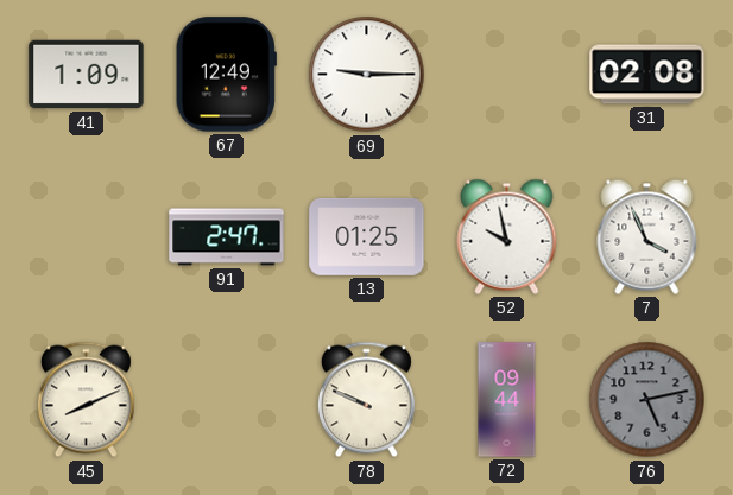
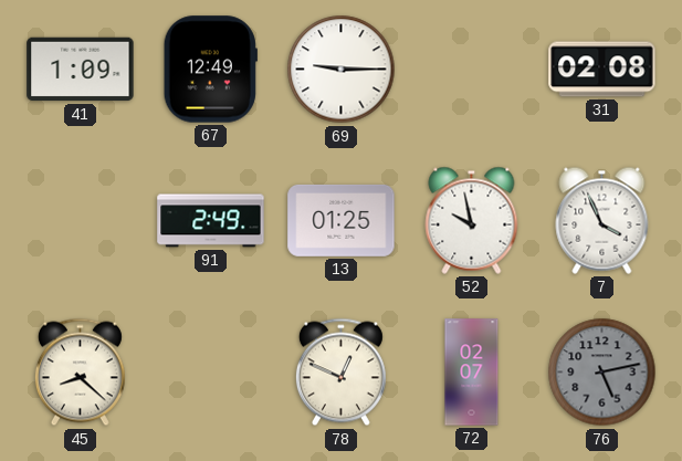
91: 2:47 -> 2:49
45: 8:11 -> 8:22
78: 9:49 -> 12:49
72: 09:44 -> 02:07
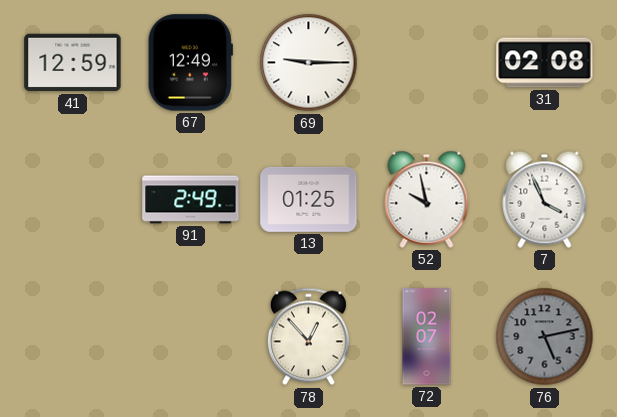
41: 1:09 -> 12:59
45: 8:22 -> none
78: 12:49 -> 12:53
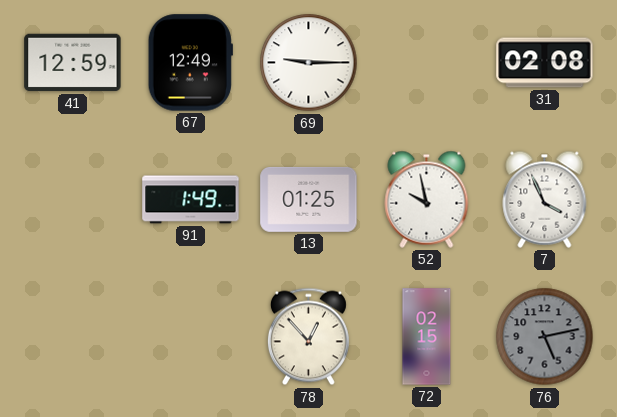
91: 2:49 -> 1:49
72: 02:07 -> 02:15
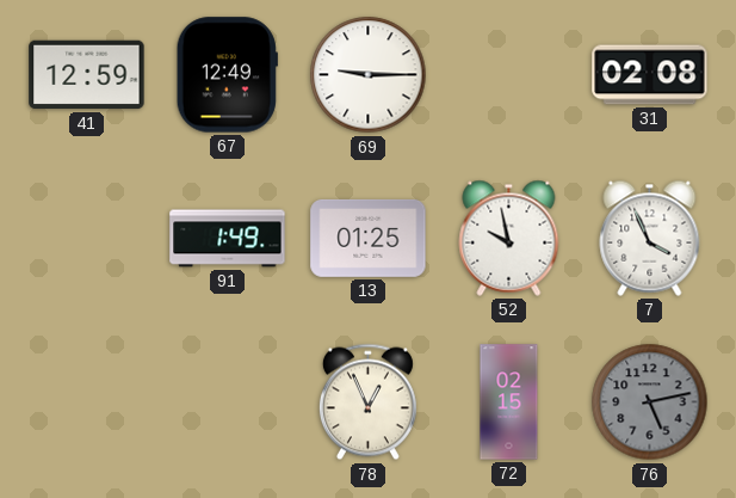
78: 12:53 -> 12:56
